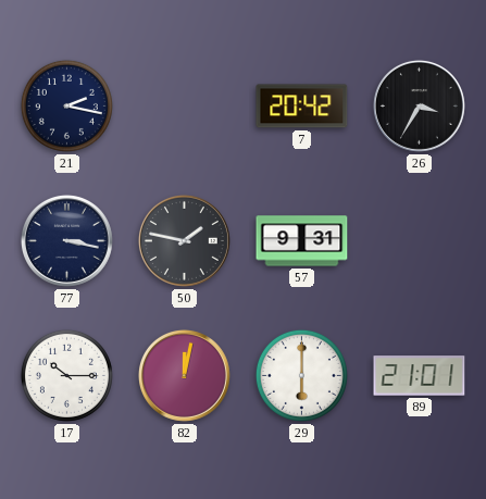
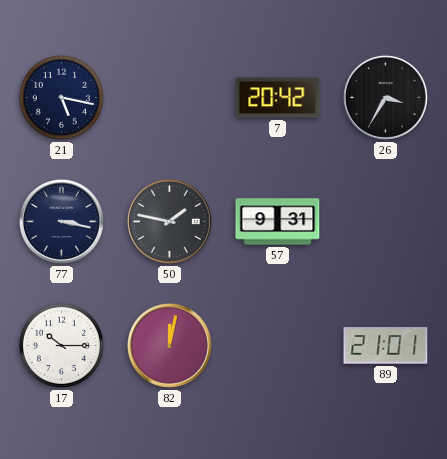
21: 2:17 -> 5:17
29: 6:00 -> none
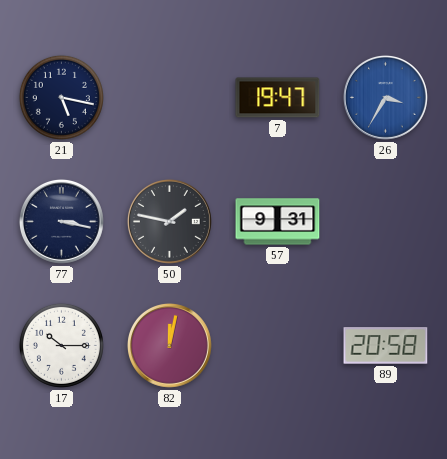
7: 20:42 -> 19:47
26 dial: black -> blue
89: 21:01 -> 20:58
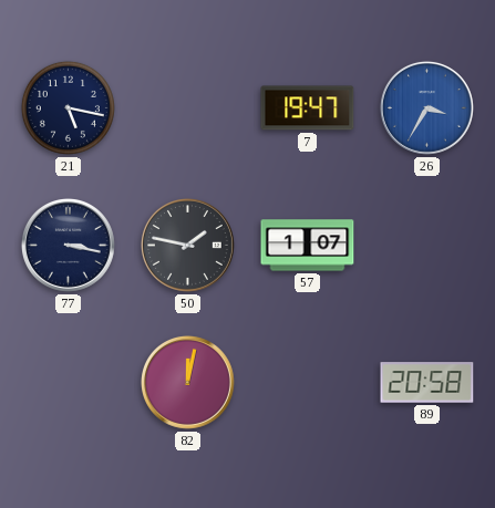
57: 9:31 -> 1:07
17: 10:15 -> none
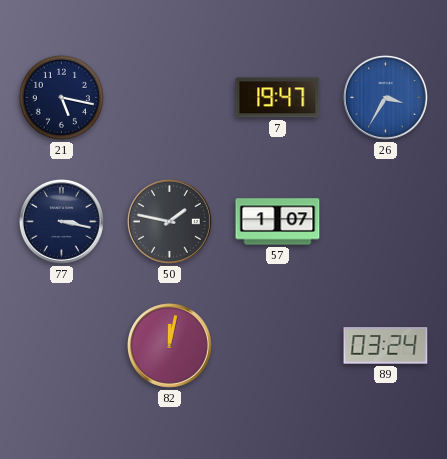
89: 20:58 -> 03:24
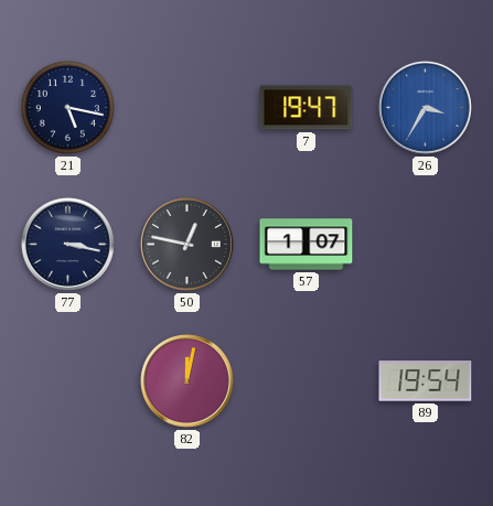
50: 1:47 -> 12:47
89: 03:24 -> 19:54
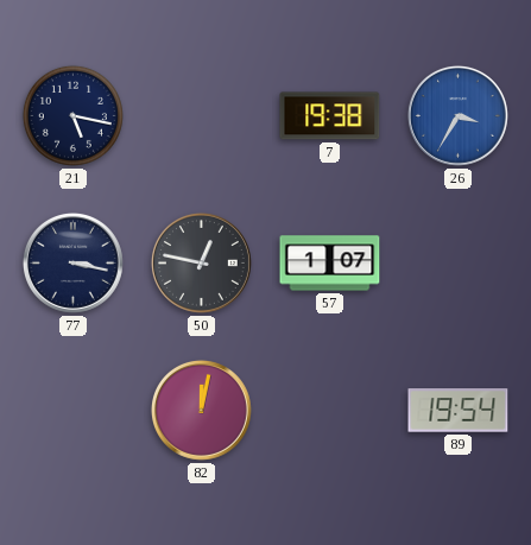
7: 19:47 -> 19:38
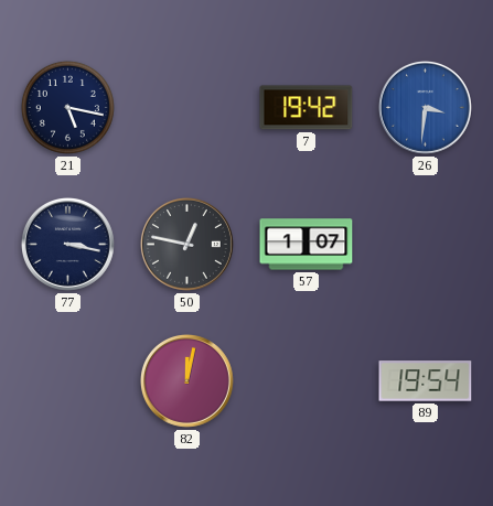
7: 19:38 -> 19:42
26: 3:35 -> 3:31
